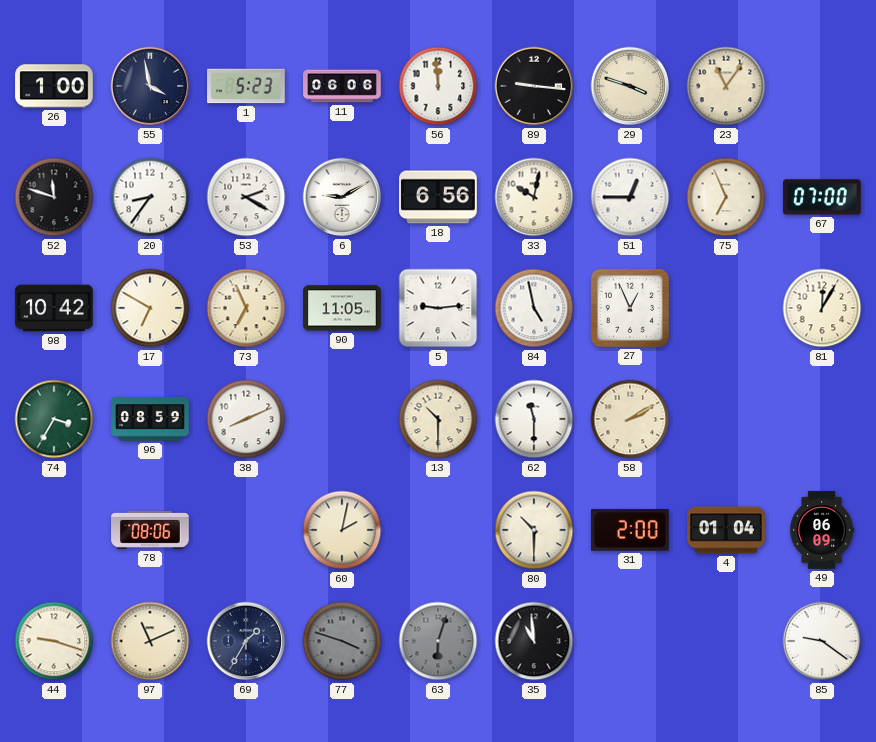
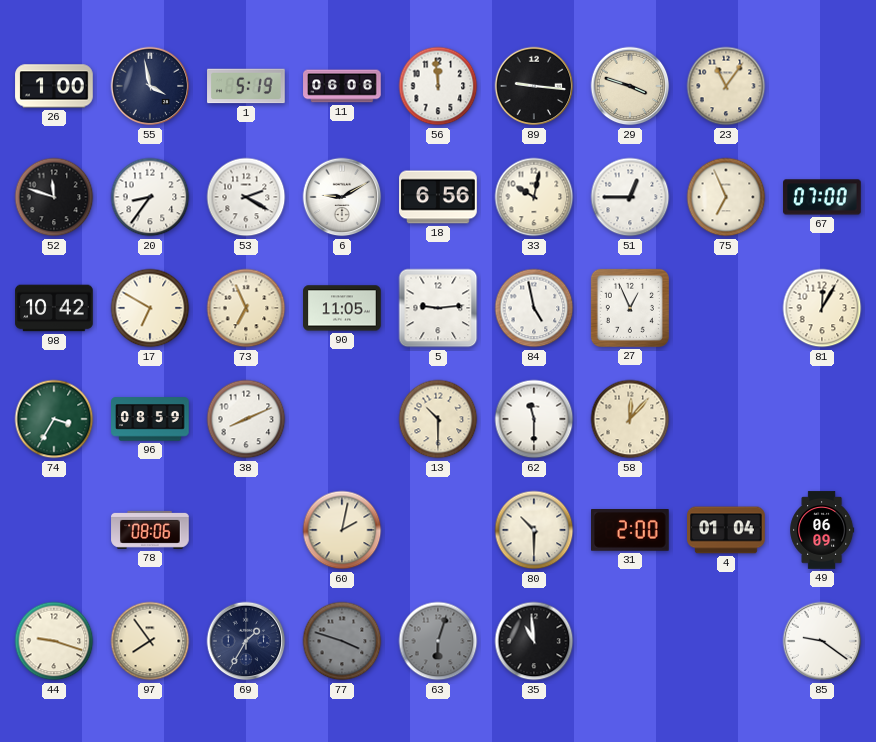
1: 5:23 -> 5:19
58: 2:10 -> 12:07
97: 11:11 -> 7:54
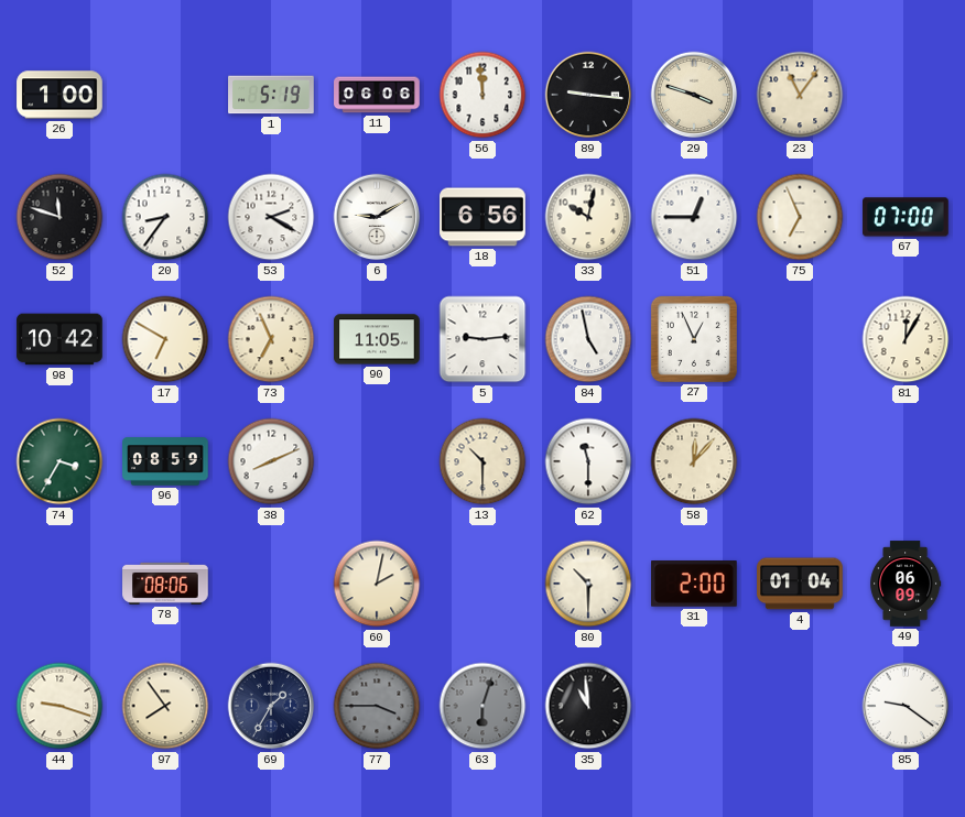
55: 3:58 -> none
77: 3:48 -> 3:45
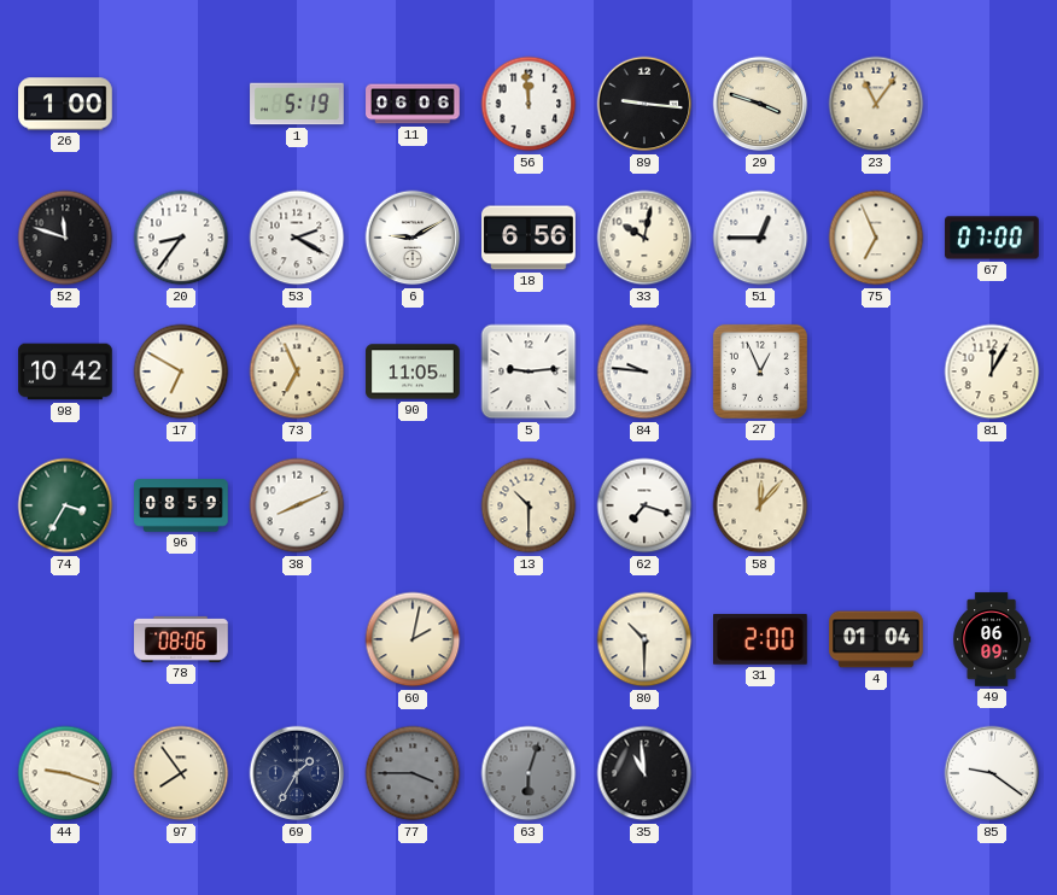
84: 4:58 -> 9:46
62: 11:30 -> 7:18
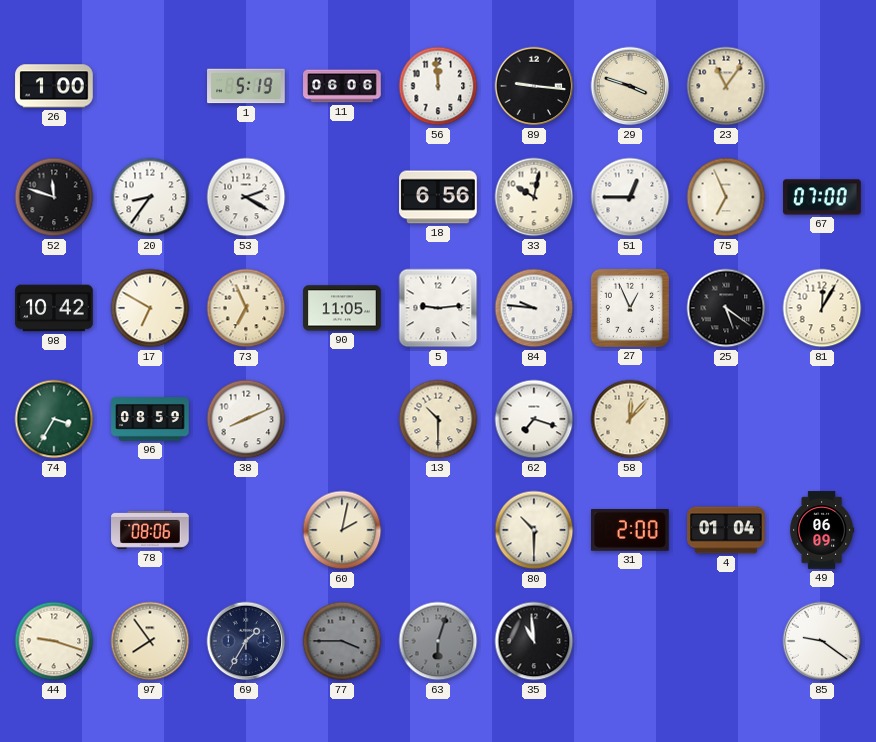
6: 9:10 -> none
25: none -> 5:21
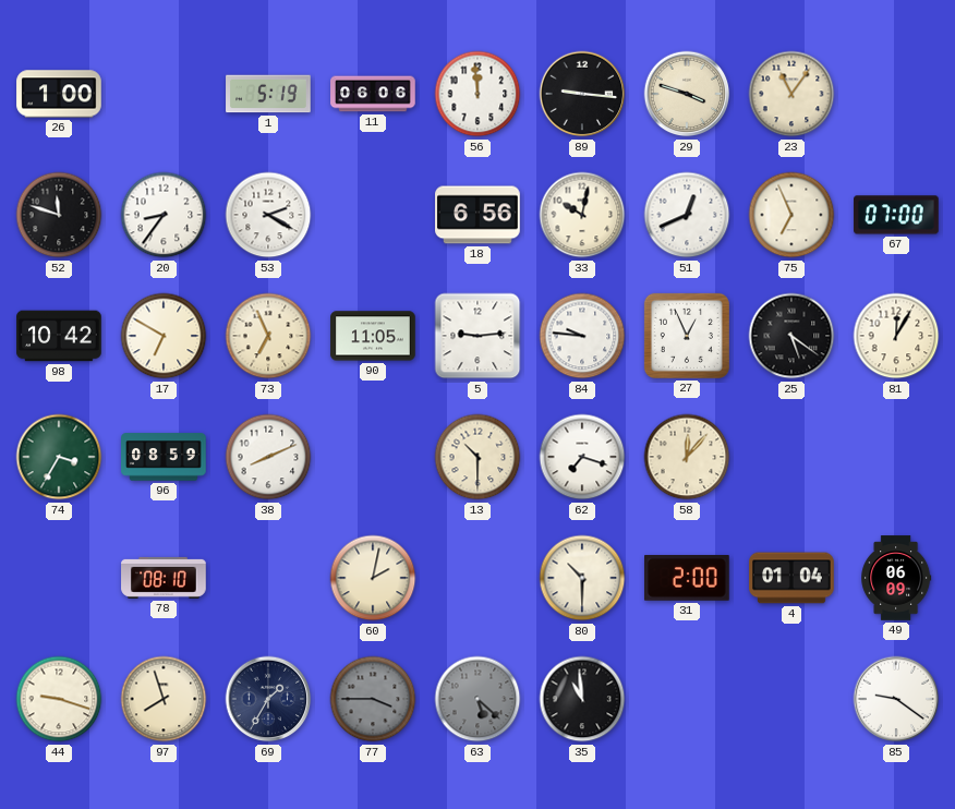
51: 12:45 -> 12:41
78: 08:06 -> 08:10
97: 7:54 -> 7:57
63: 6:03 -> 5:22
